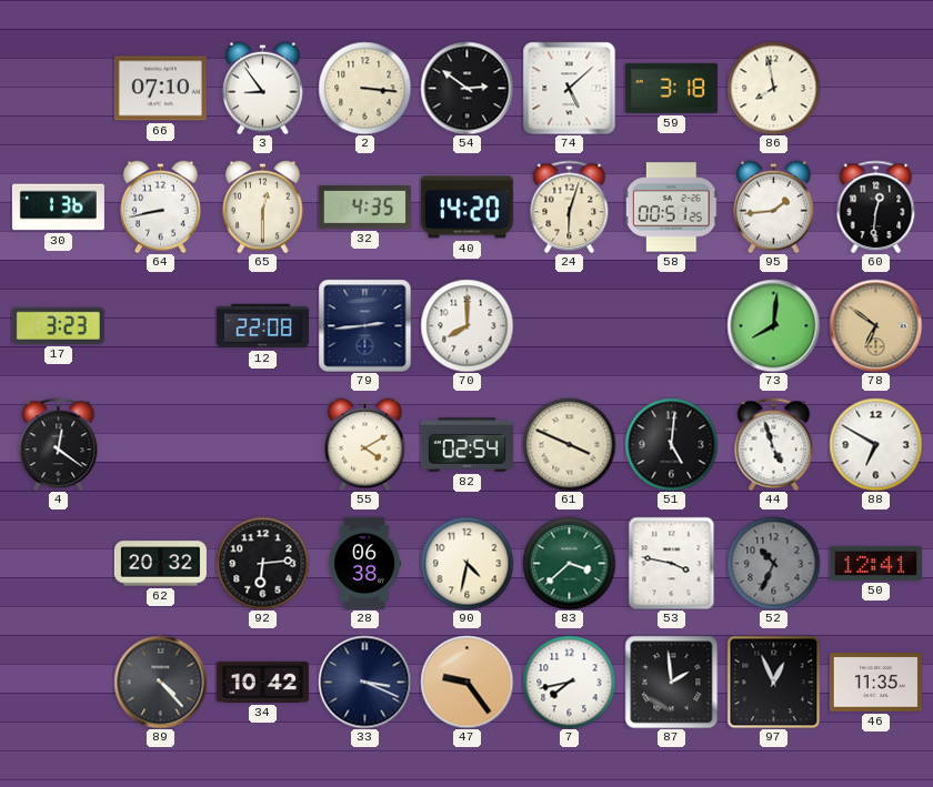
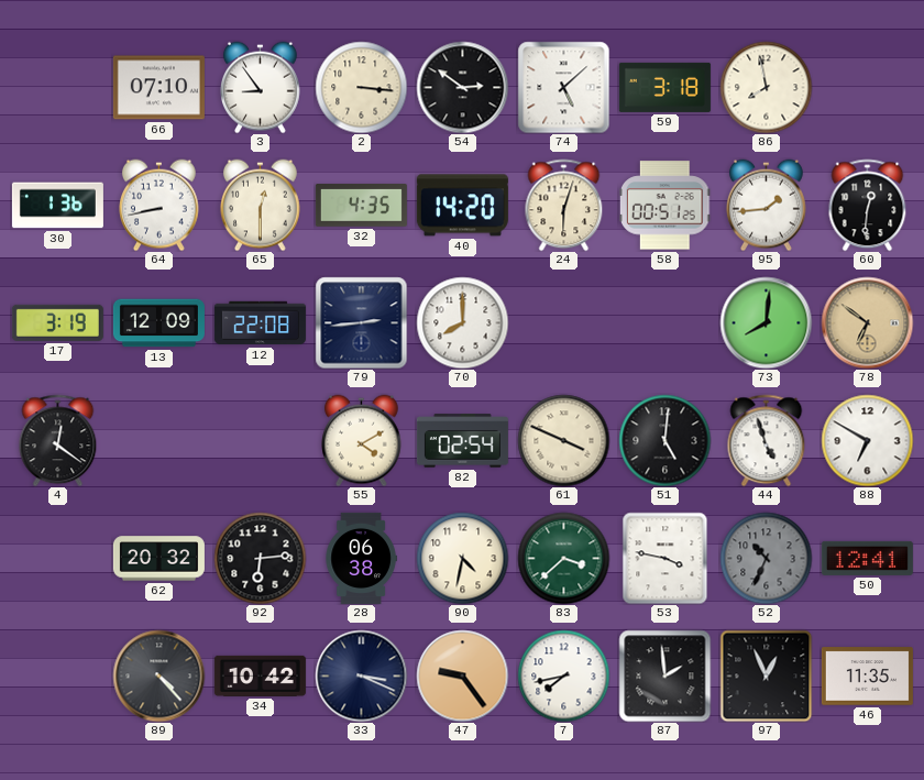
17: 3:23 -> 3:19
13: none -> 12:09
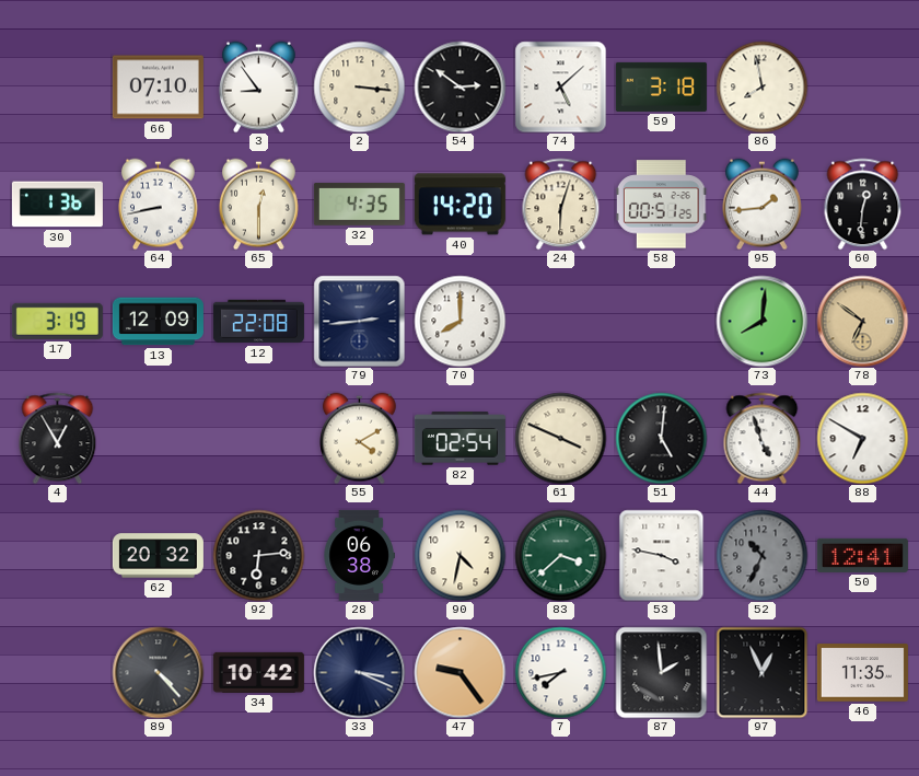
4: 12:21 -> 12:55
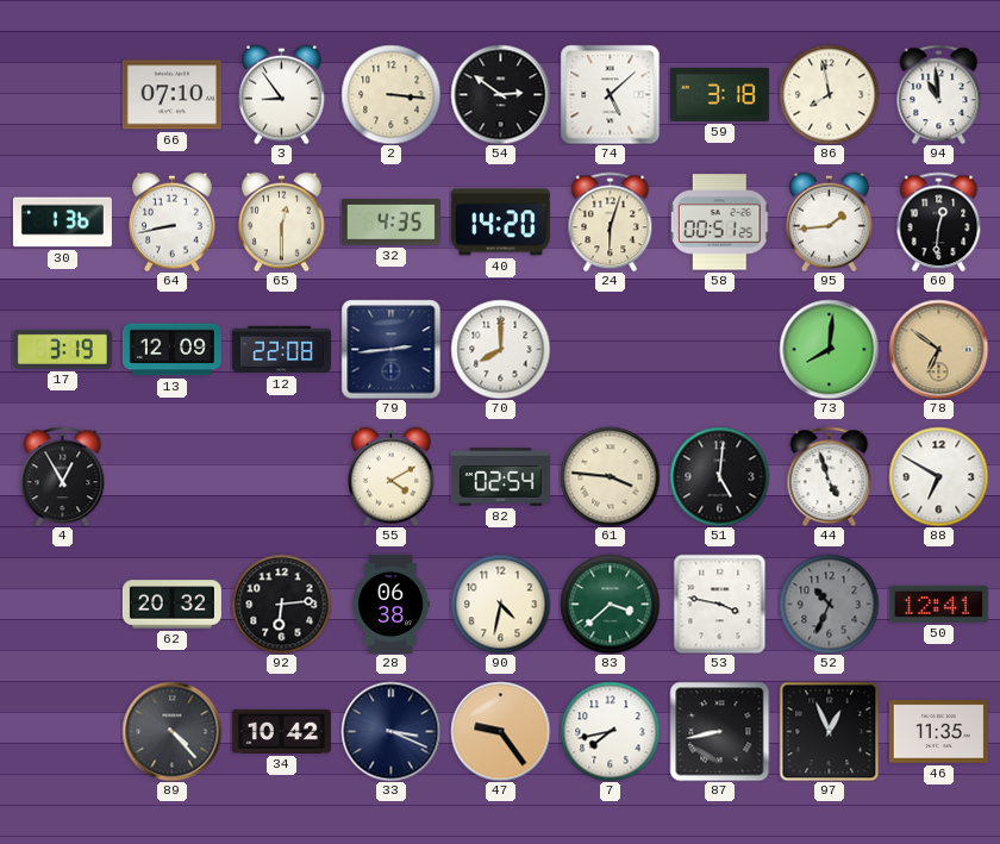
94: none -> 10:59
61: 3:49 -> 3:46
87: 1:59 -> 8:43
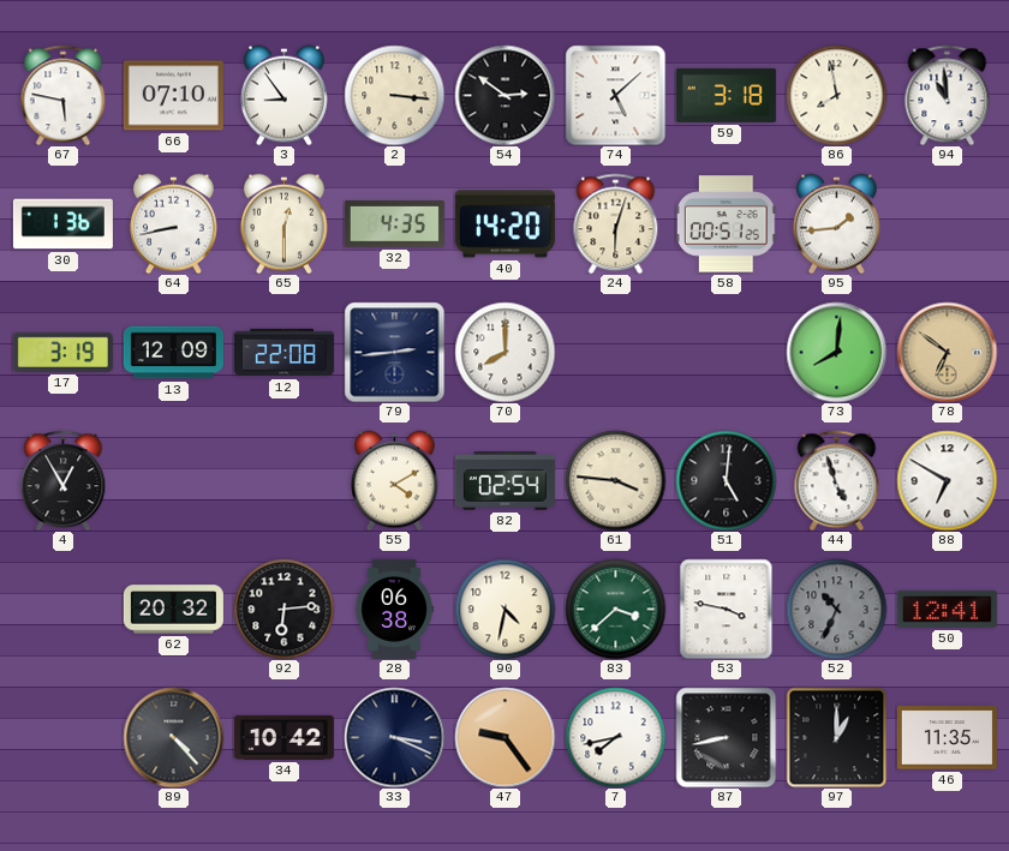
67: none -> 5:47
60: 12:31 -> none
97: 12:56 -> 1:00
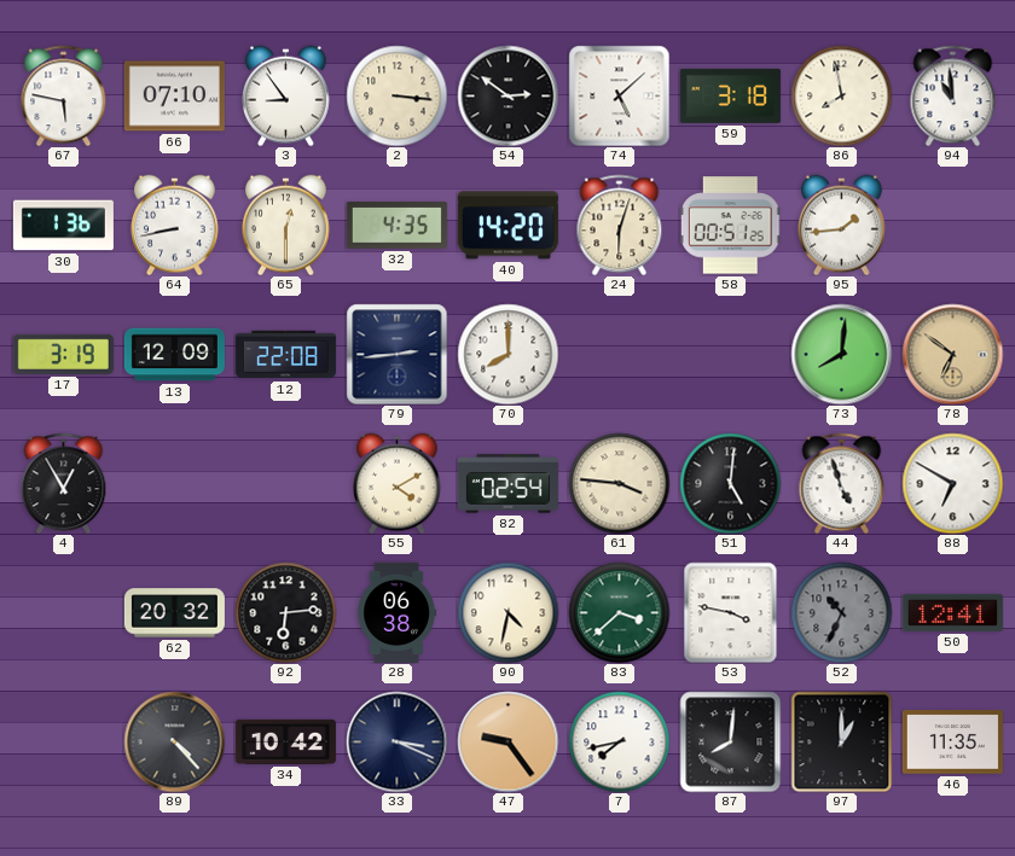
87: 8:43 -> 8:01
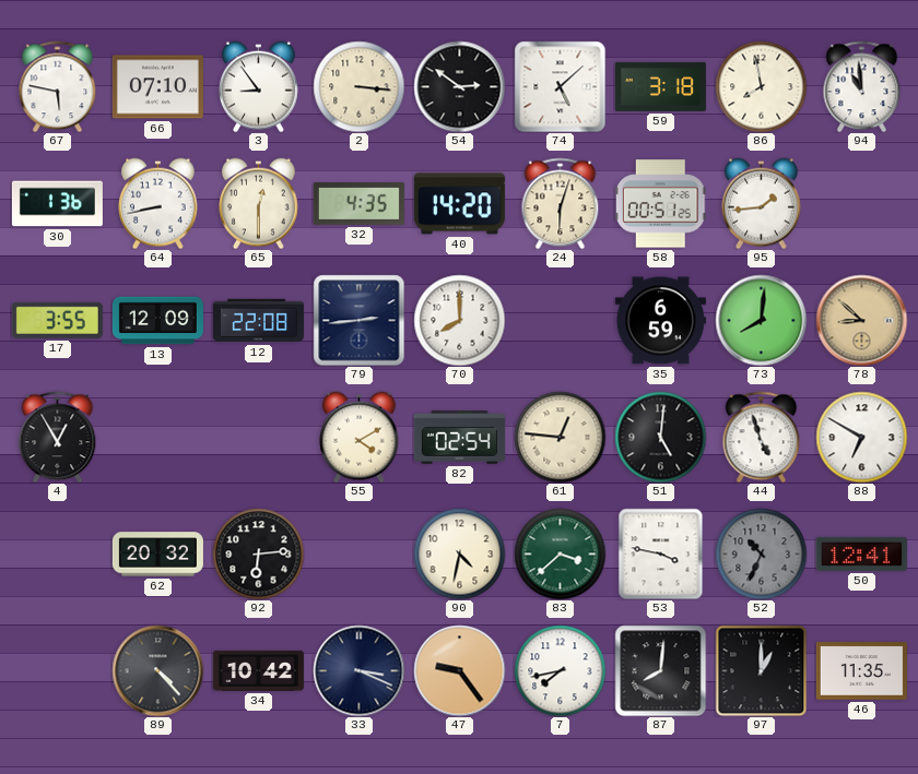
17: 3:19 -> 3:55
35: none -> 6:59
78: 6:51 -> 8:52
61: 3:46 -> 12:46
28: 06:38 -> none
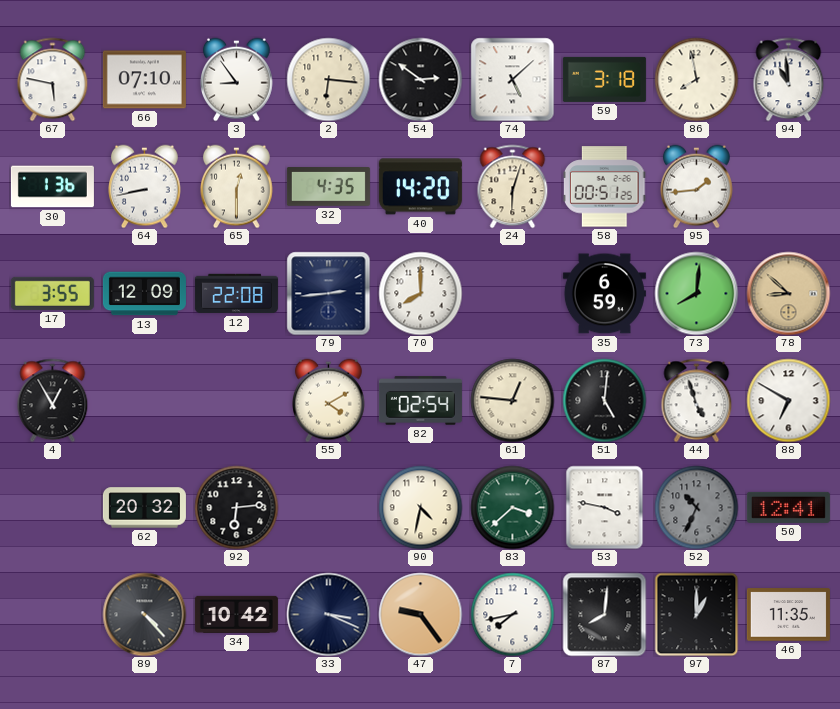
2: 3:16 -> 6:16
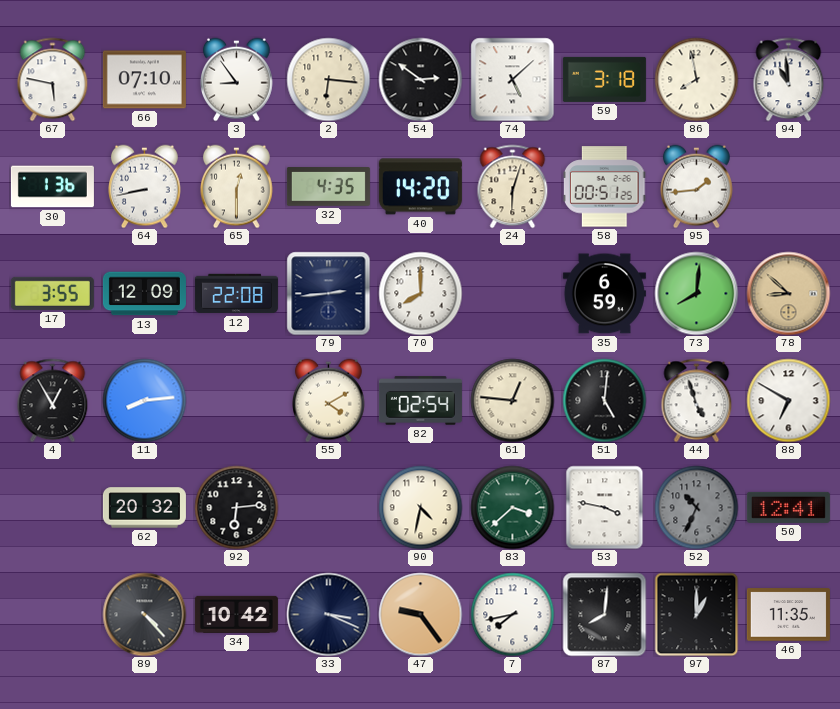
11: none -> 8:14
